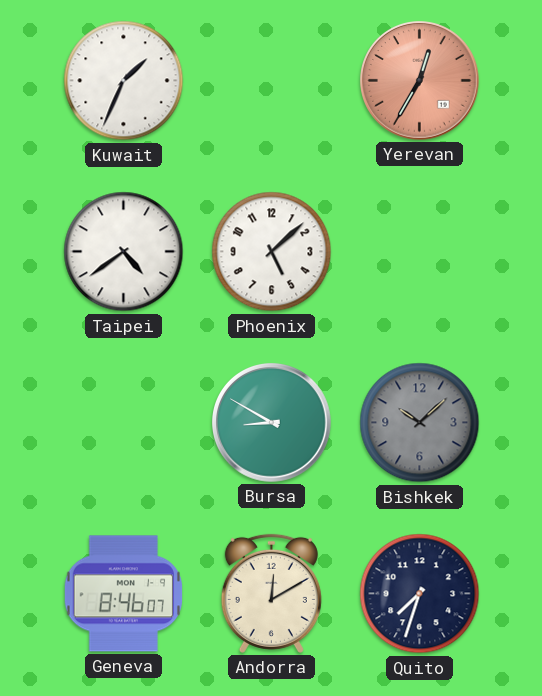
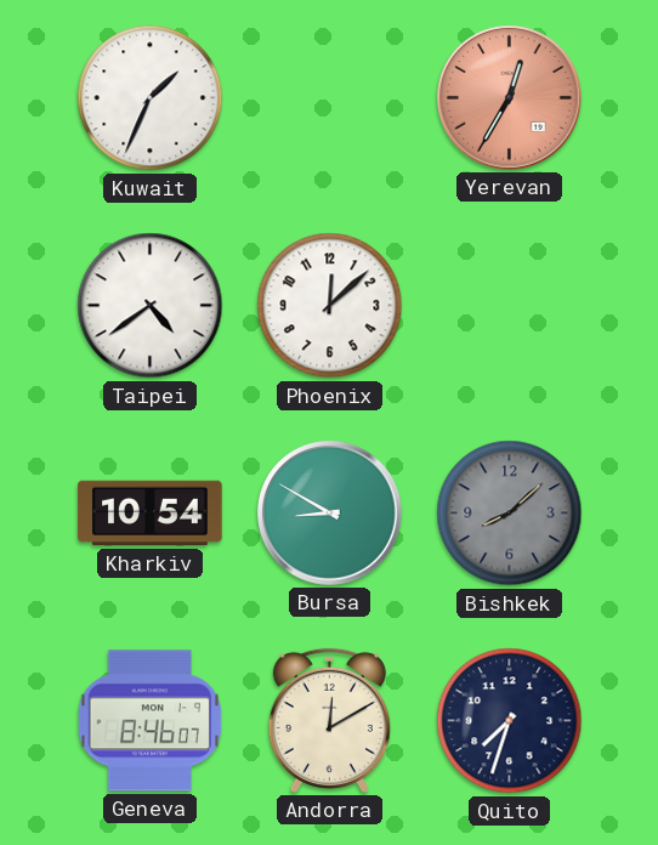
Phoenix: 5:08 -> 12:08
Kharkiv: none -> 10:54
Bishkek: 10:08 -> 8:08
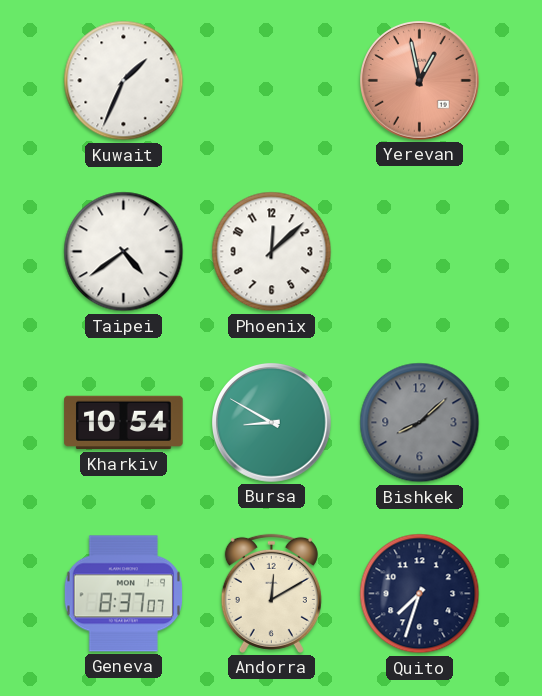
Yerevan: 12:35 -> 12:58
Geneva: 8:46 -> 8:37
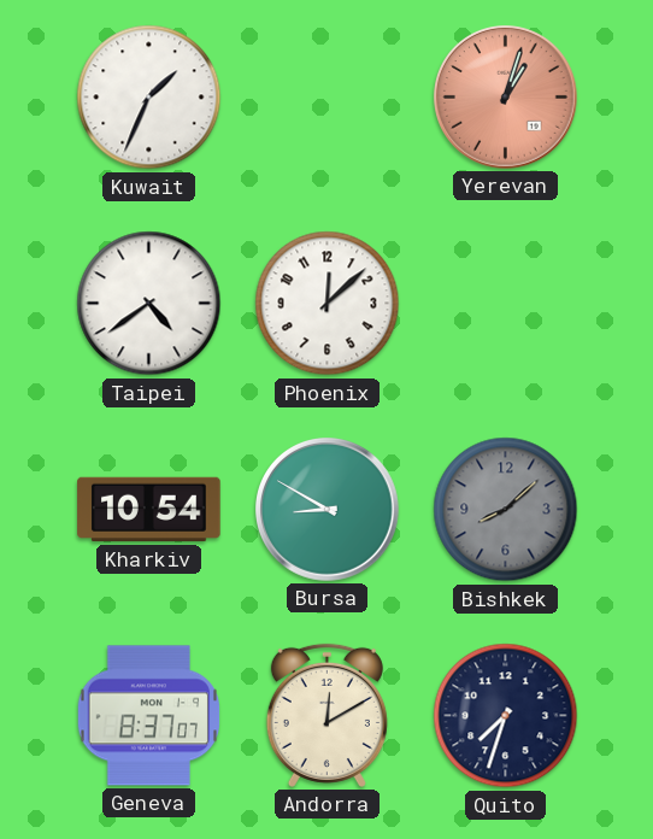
Yerevan: 12:58 -> 1:03
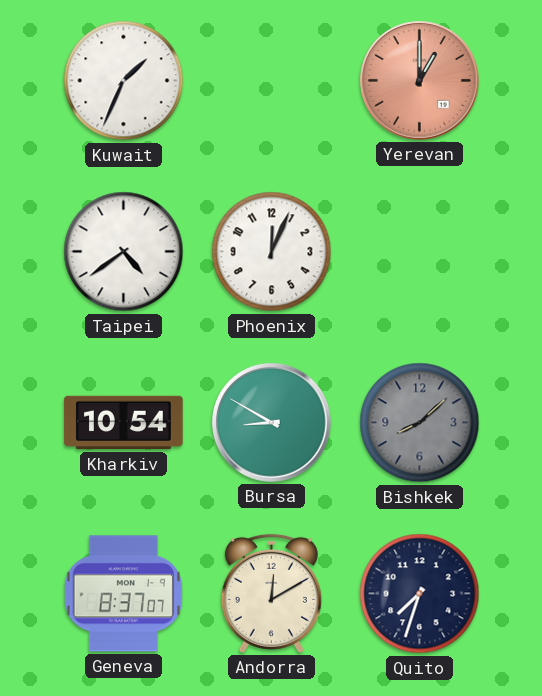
Yerevan: 1:03 -> 1:00
Phoenix: 12:08 -> 12:04
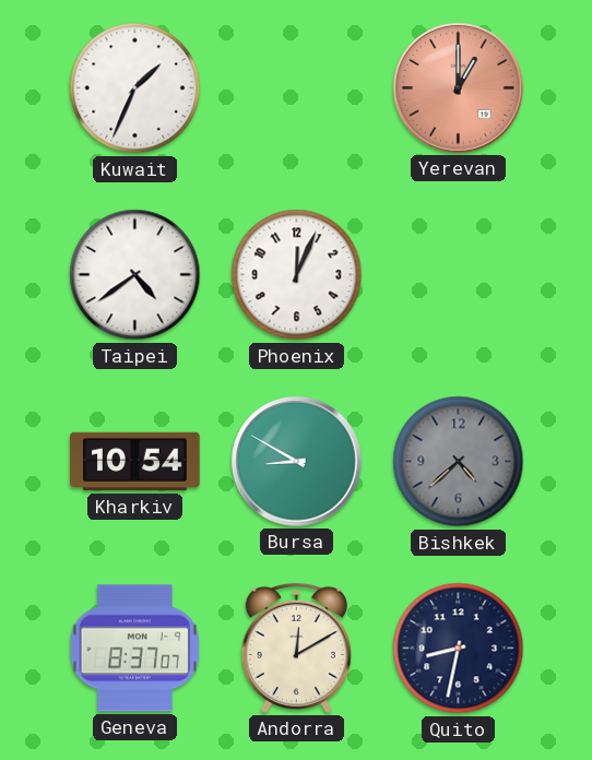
Bishkek: 8:08 -> 4:38
Quito: 7:33 -> 8:32
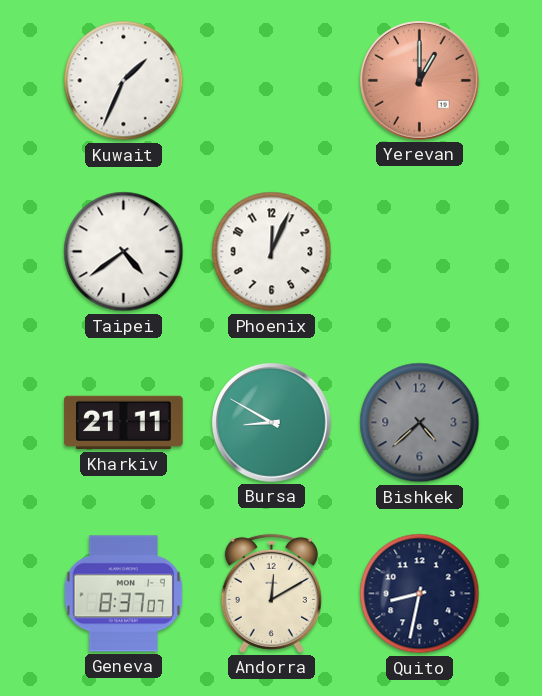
Kharkiv: 10:54 -> 21:11
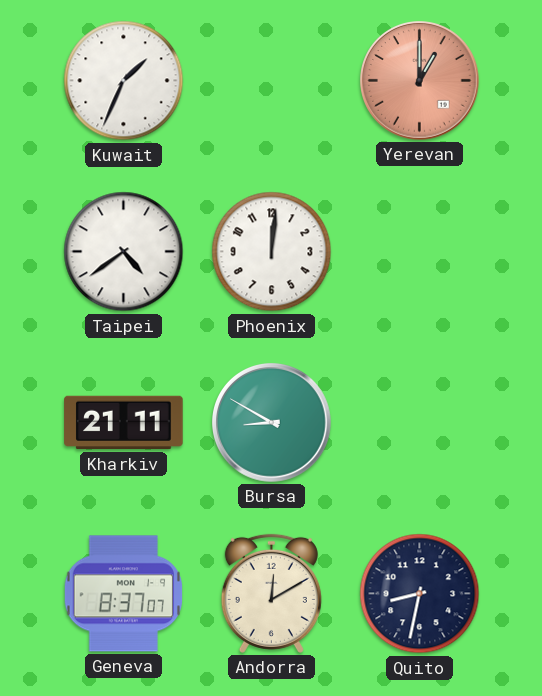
Phoenix: 12:04 -> 12:01
Bishkek: 4:38 -> none
